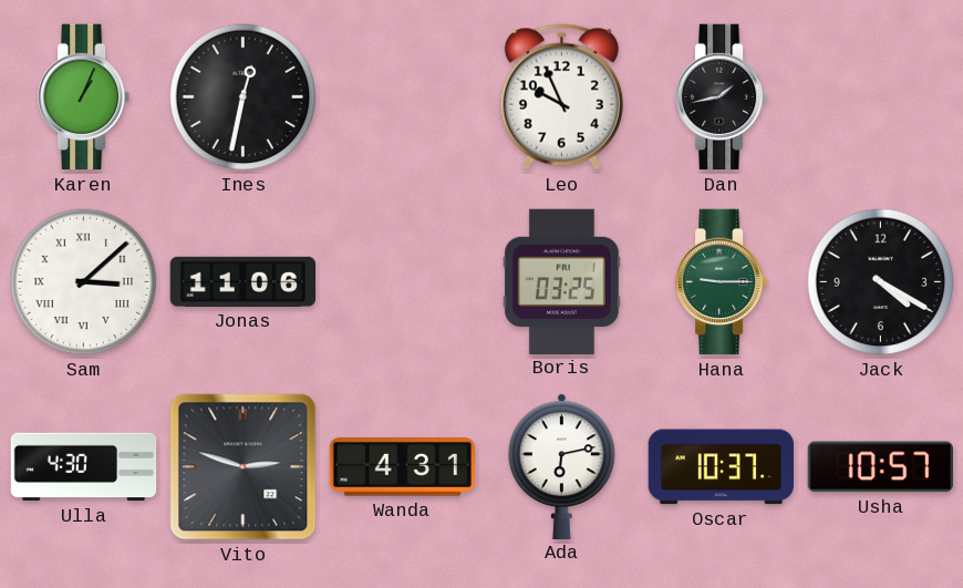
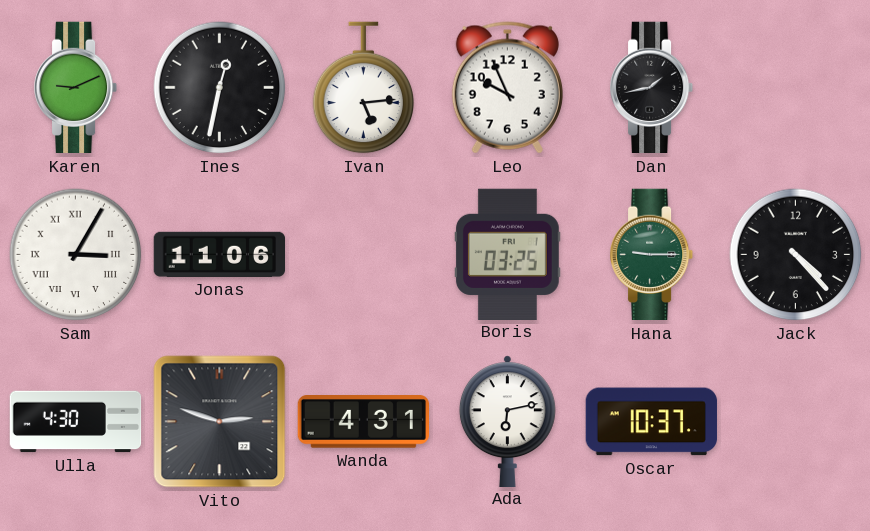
Karen: 1:04 -> 9:11
Ivan: none -> 5:14
Sam: 3:08 -> 3:05
Jack: 4:20 -> 4:23
Usha: 10:57 -> none
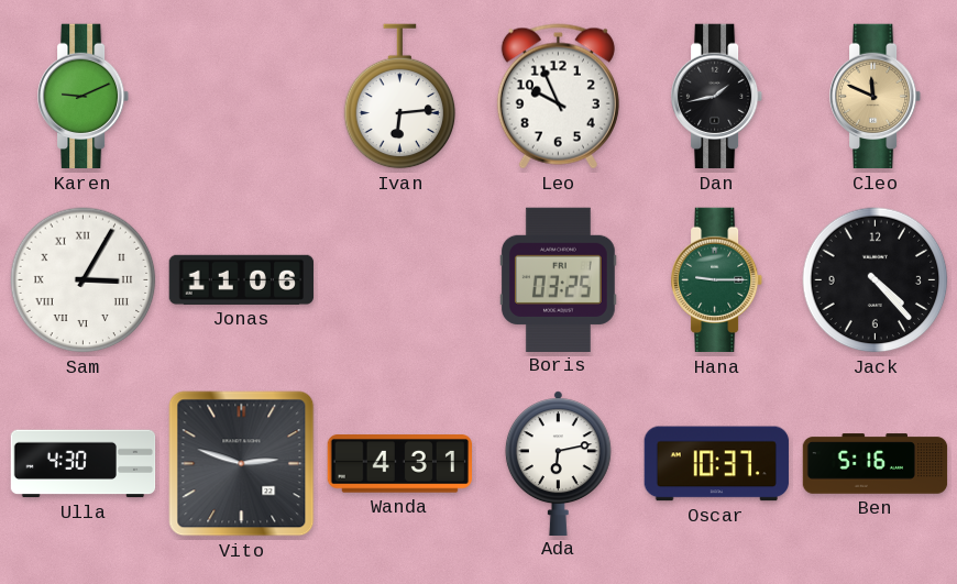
Ines: 12:32 -> none
Ivan: 5:14 -> 6:14
Cleo: none -> 11:49
Ben: none -> 5:16
